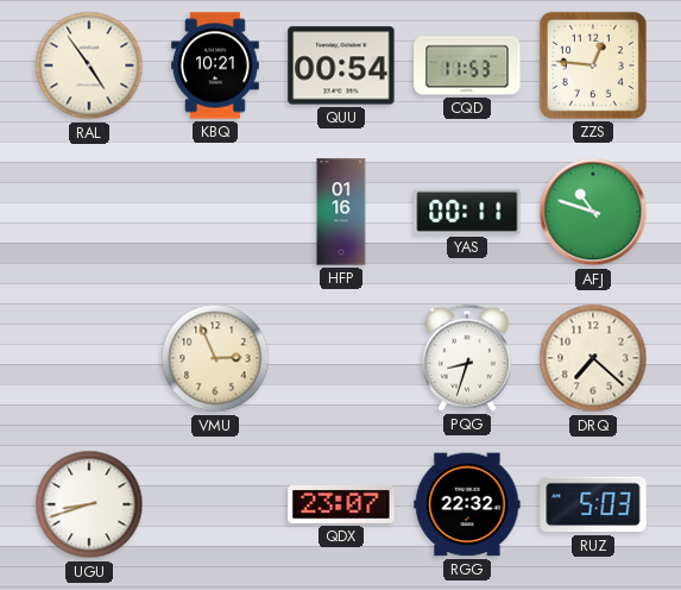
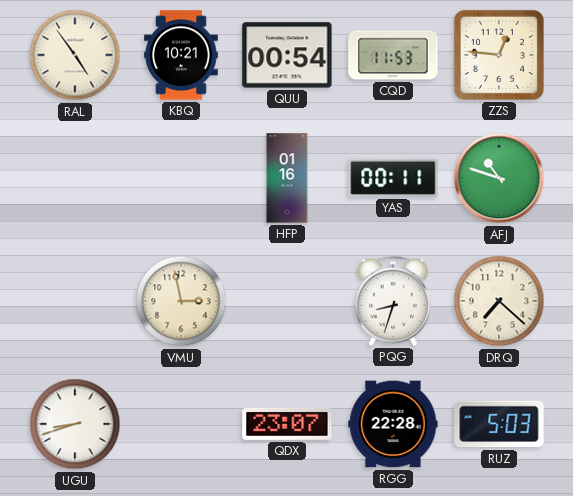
VMU: 2:56 -> 2:58
RGG: 22:32 -> 22:28
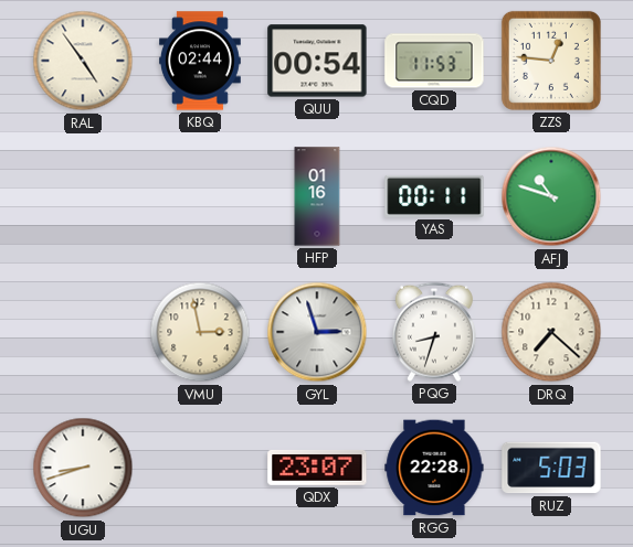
KBQ: 10:21 -> 02:44
GYL: none -> 2:57
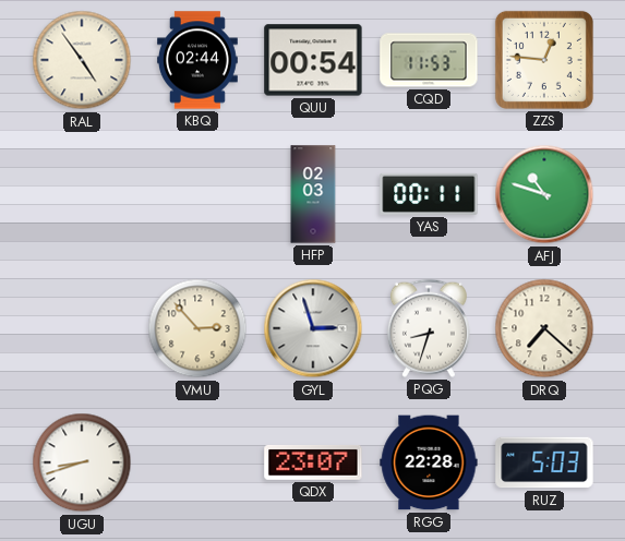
HFP: 01:16 -> 02:03
VMU: 2:58 -> 2:53
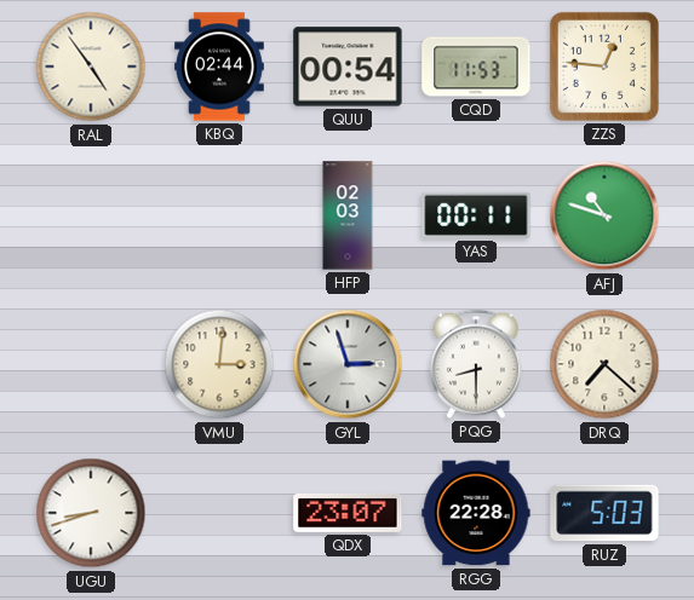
VMU: 2:53 -> 3:01
PQG: 8:33 -> 8:30
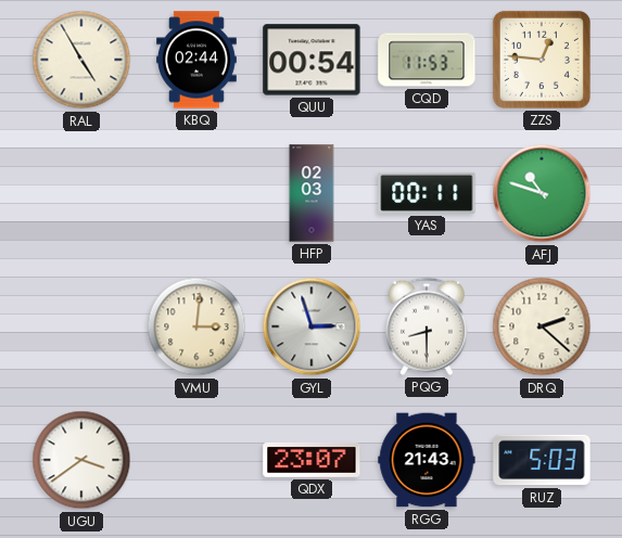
RAL: 4:54 -> 4:55
DRQ: 7:22 -> 2:22
UGU: 8:42 -> 3:39
RGG: 22:28 -> 21:43
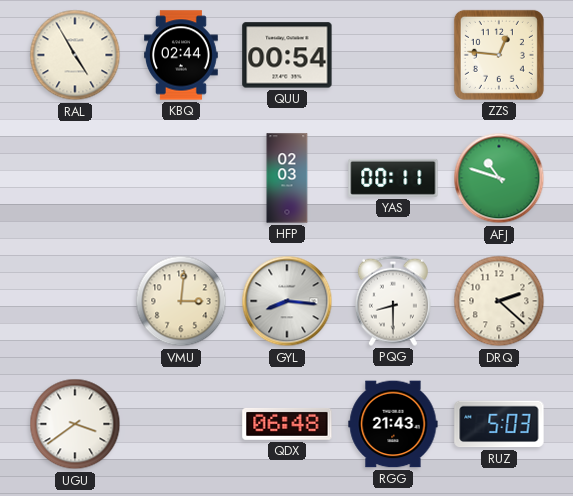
CQD: 11:53 -> none
GYL: 2:57 -> 8:16
QDX: 23:07 -> 06:48
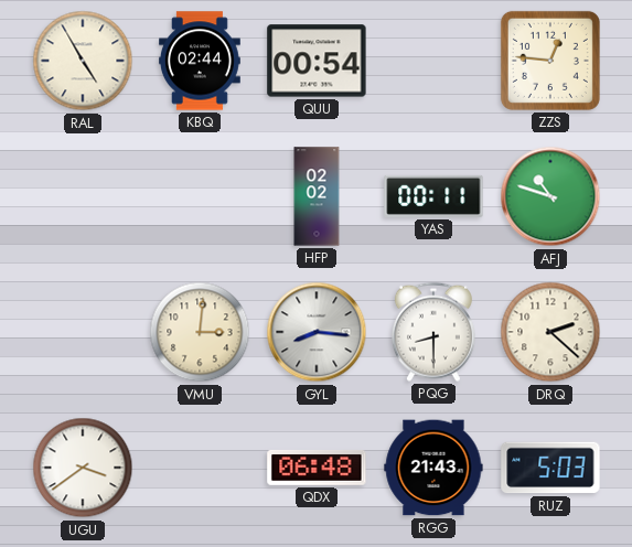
HFP: 02:03 -> 02:02
